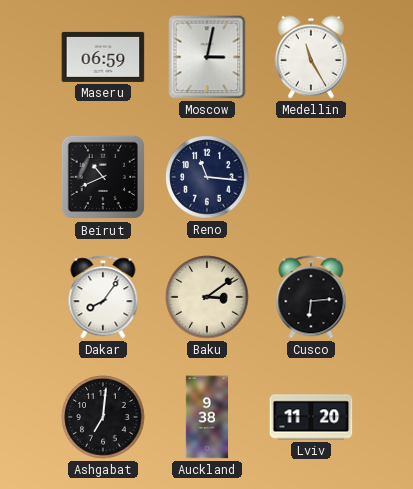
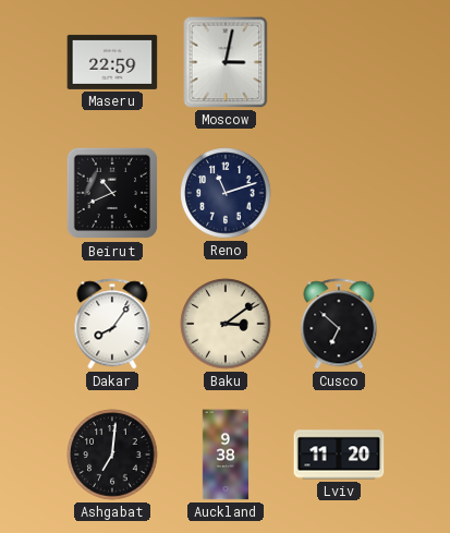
Maseru: 06:59 -> 22:59
Medellin: 11:25 -> none
Reno: 11:16 -> 11:12
Cusco: 6:14 -> 6:52
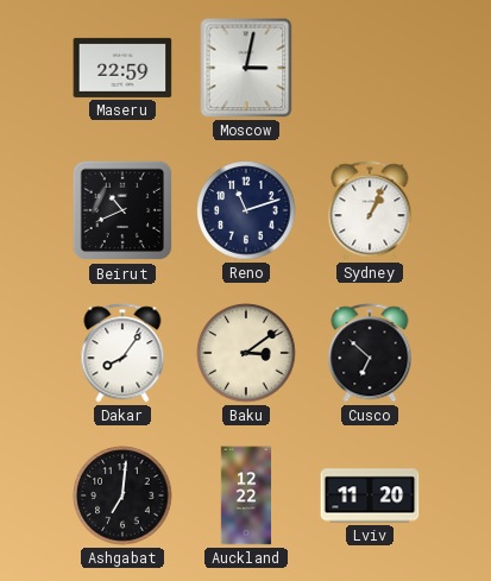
Sydney: none -> 1:04
Auckland: 9:38 -> 12:22
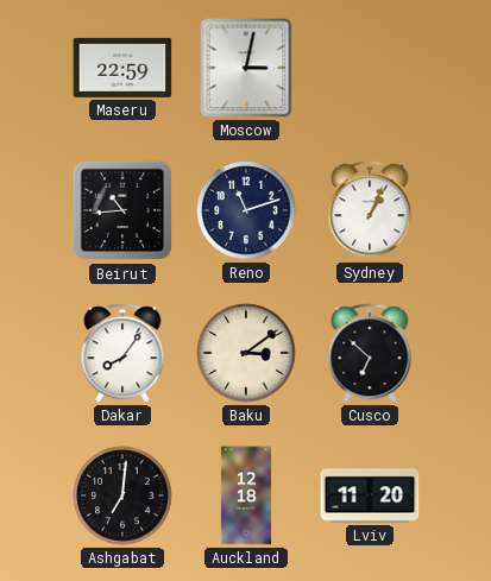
Beirut: 10:41 -> 10:44
Auckland: 12:22 -> 12:18
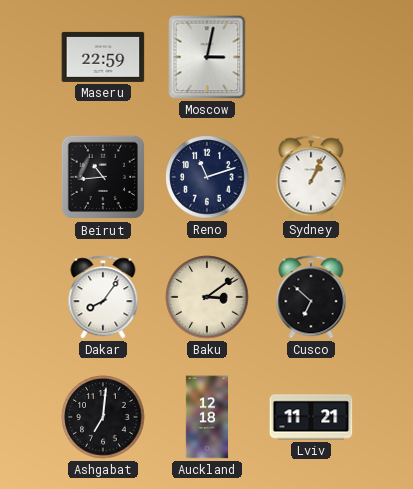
Lviv: 11:20 -> 11:21
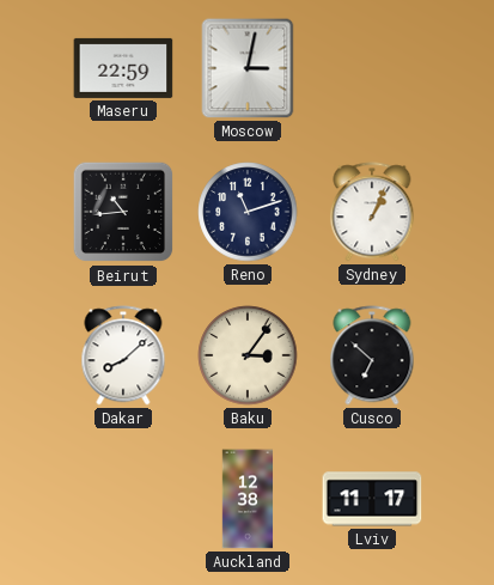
Dakar: 8:06 -> 8:08
Baku: 3:09 -> 3:06
Ashgabat: 7:01 -> none
Auckland: 12:18 -> 12:38
Lviv: 11:21 -> 11:17
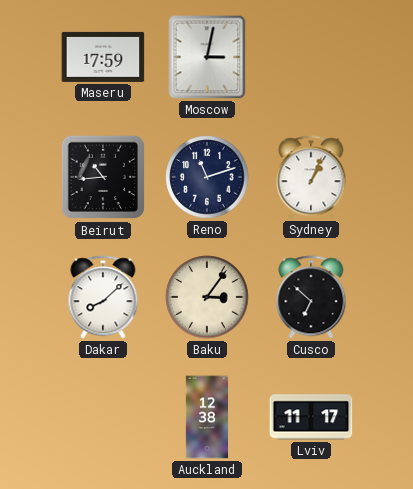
Maseru: 22:59 -> 17:59
